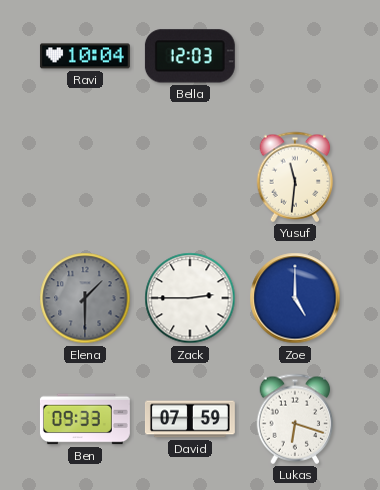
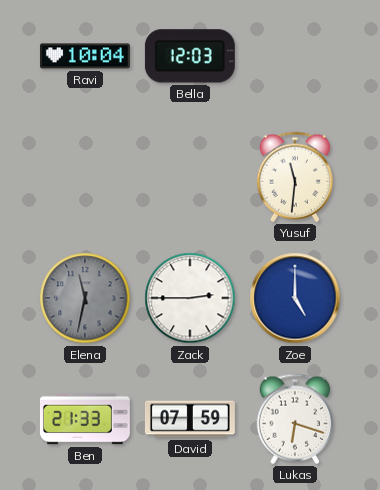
Elena: 1:30 -> 11:32
Ben: 09:33 -> 21:33
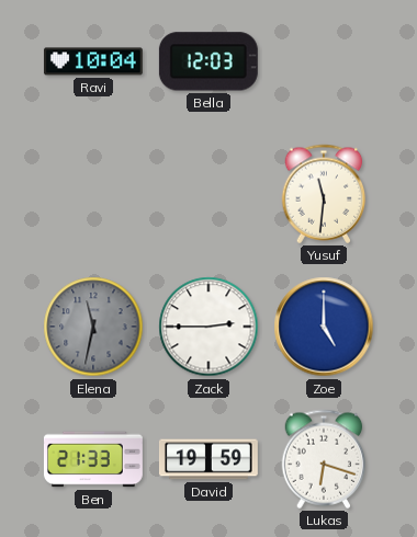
David: 07:59 -> 19:59
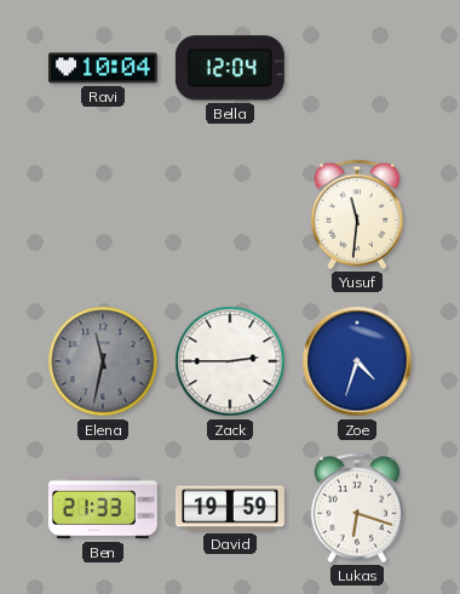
Bella: 12:03 -> 12:04
Zoe: 5:00 -> 4:33
